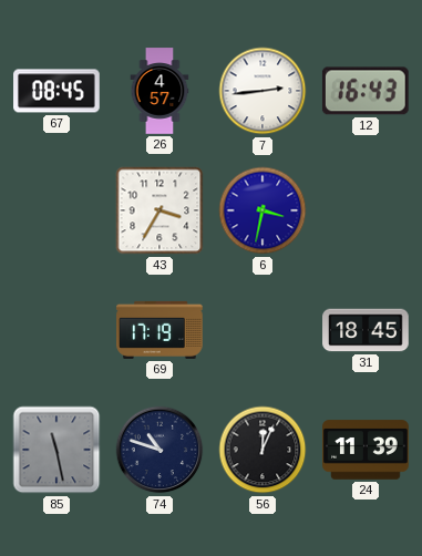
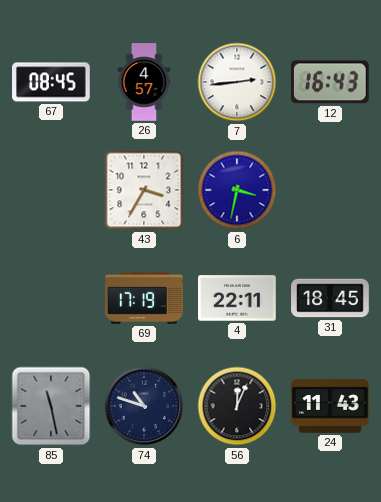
4: none -> 22:11
24: 11:39 -> 11:43
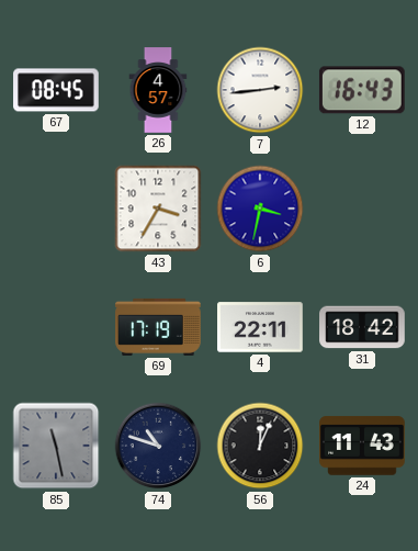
31: 18:45 -> 18:42
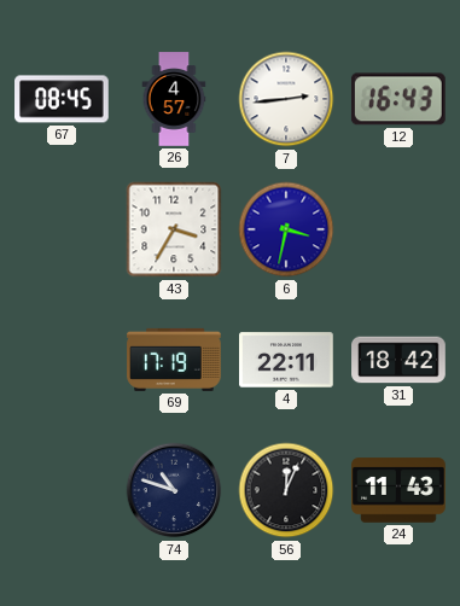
85: 11:28 -> none
